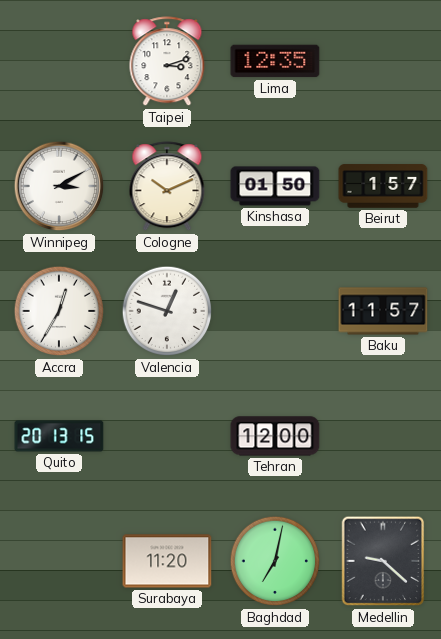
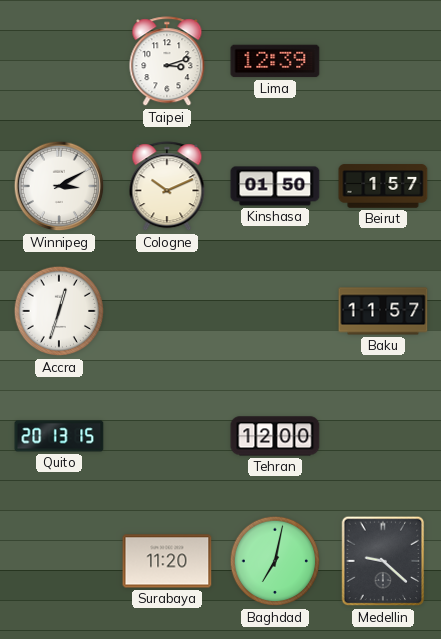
Lima: 12:35 -> 12:39
Accra: 12:35 -> 12:33
Valencia: 12:48 -> none
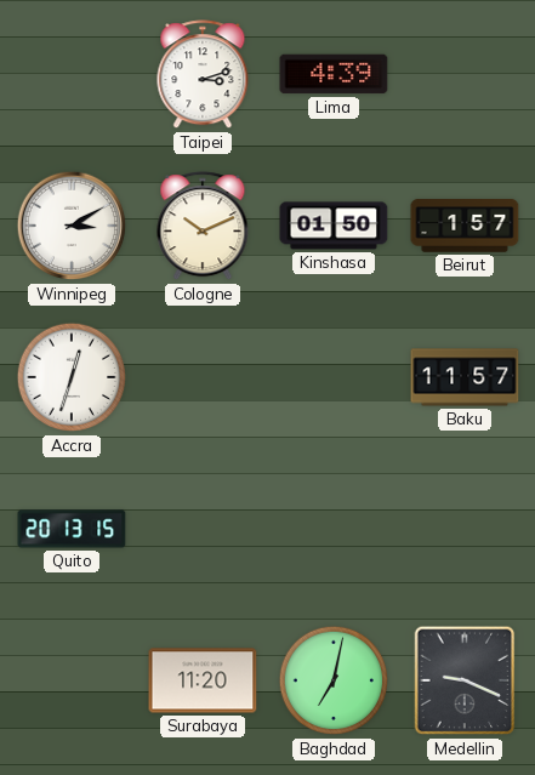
Lima: 12:39 -> 4:39
Tehran: 12:00 -> none
Medellin: 9:22 -> 9:19
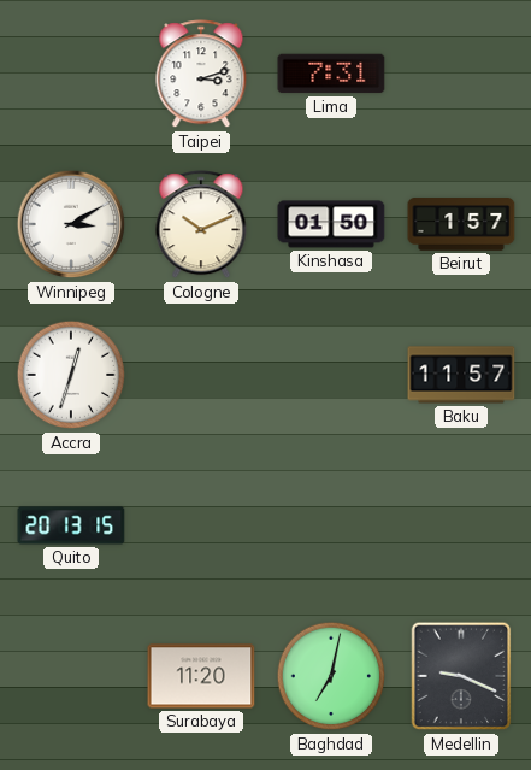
Lima: 4:39 -> 7:31
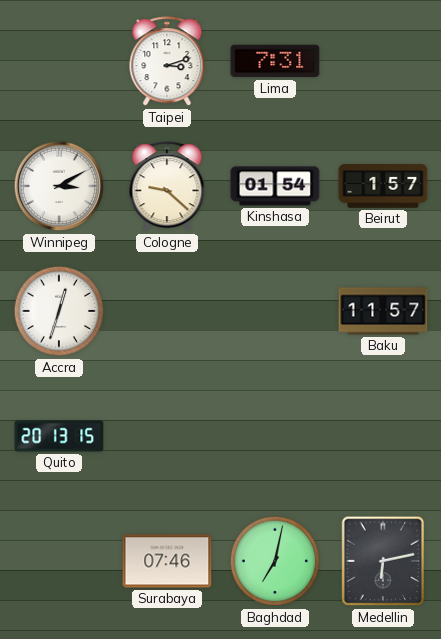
Cologne: 10:11 -> 9:22
Kinshasa: 01:50 -> 01:54
Surabaya: 11:20 -> 07:46
Medellin: 9:19 -> 6:13
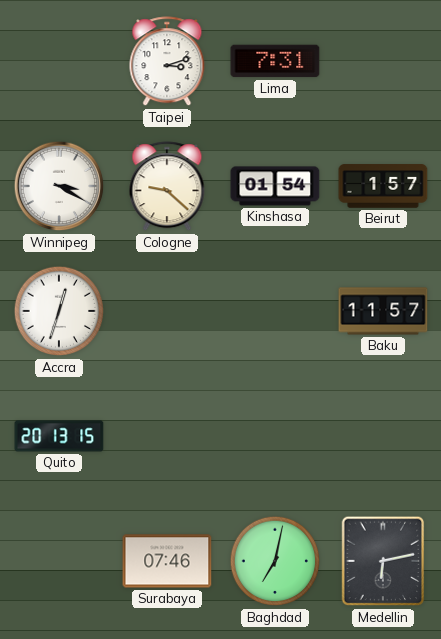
Winnipeg: 3:10 -> 3:20
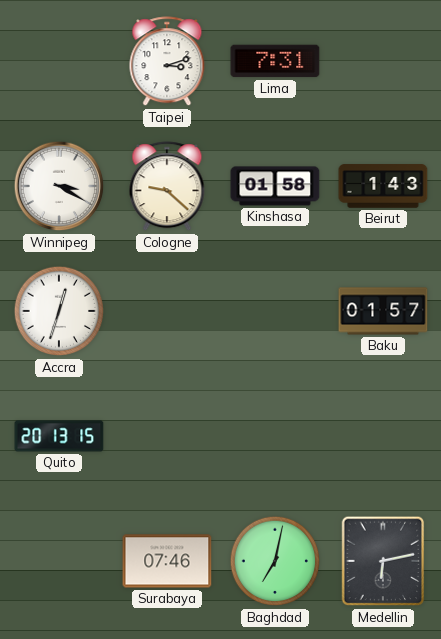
Kinshasa: 01:54 -> 01:58
Beirut: 1:57 -> 1:43
Baku: 11:57 -> 01:57
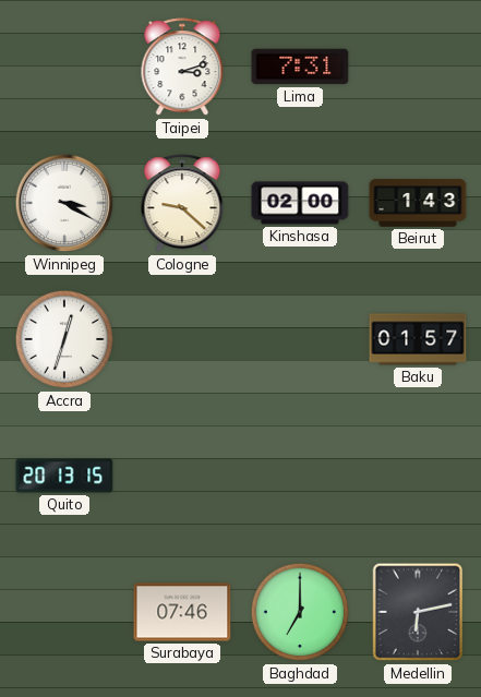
Kinshasa: 01:58 -> 02:00
Baghdad: 7:02 -> 7:00
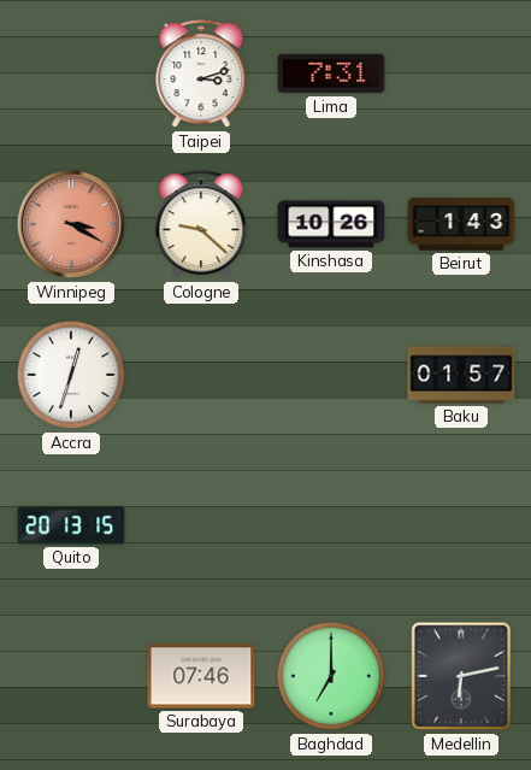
Winnipeg dial: white -> salmon
Kinshasa: 02:00 -> 10:26
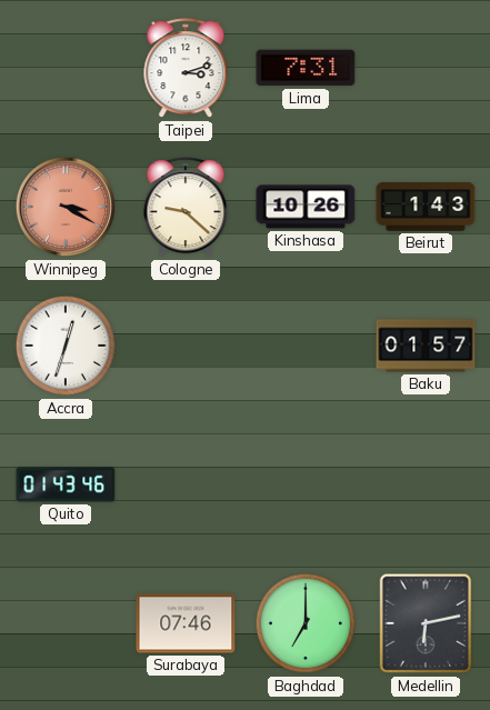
Quito: 20:13 -> 01:43
